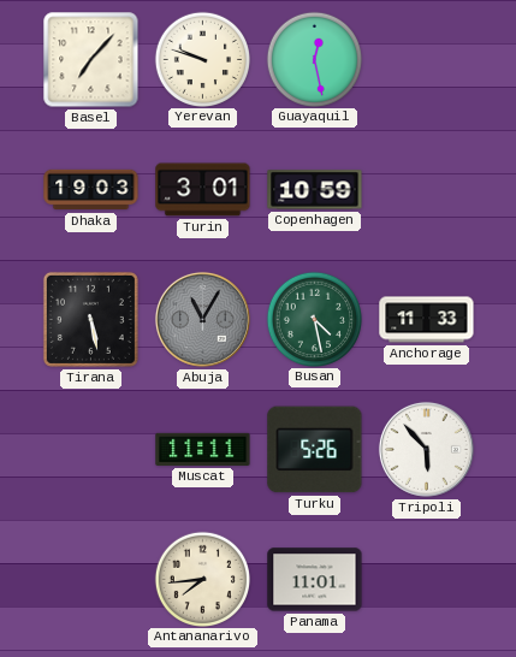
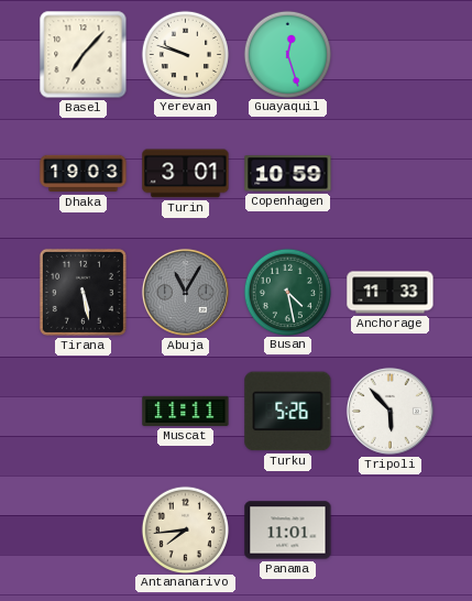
Guayaquil: 12:28 -> 12:27
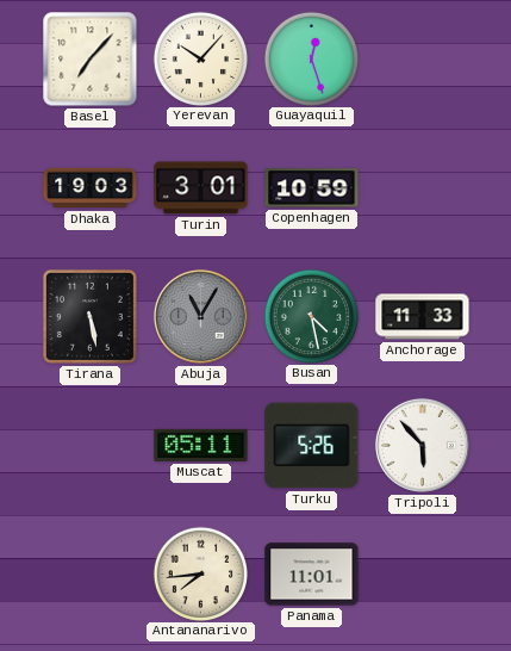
Yerevan: 9:48 -> 10:07
Muscat: 11:11 -> 05:11
